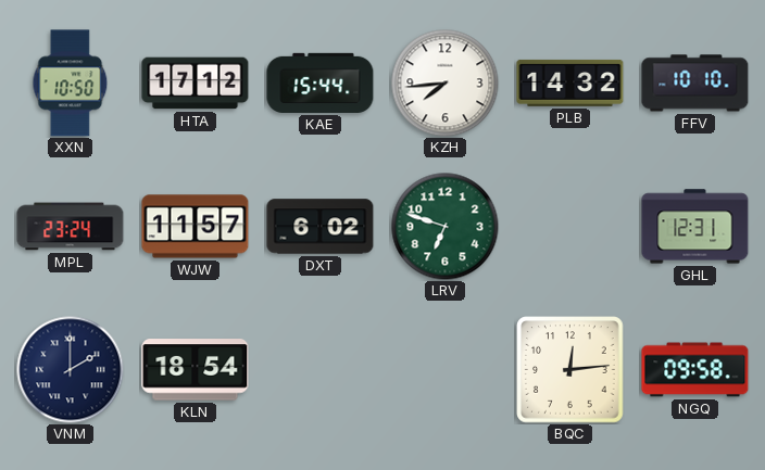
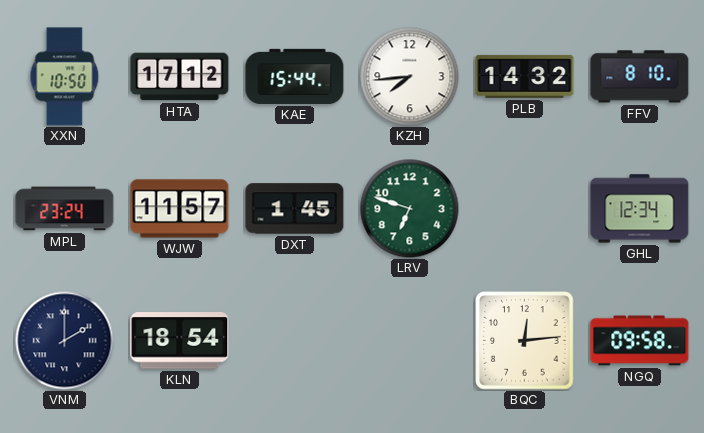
FFV: 10:10 -> 8:10
DXT: 6:02 -> 1:45
GHL: 12:31 -> 12:34
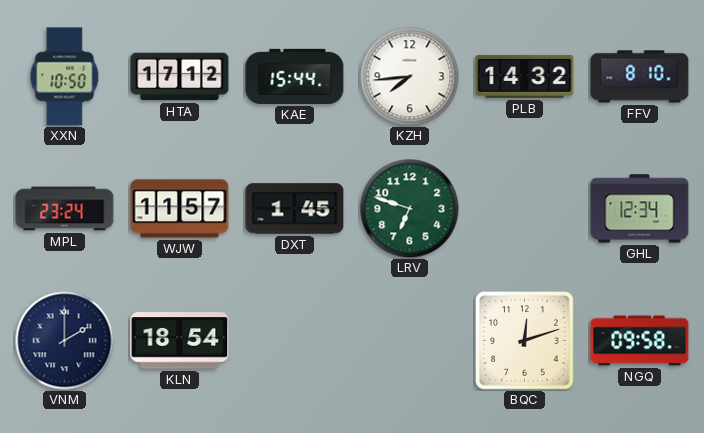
BQC: 12:14 -> 12:12
